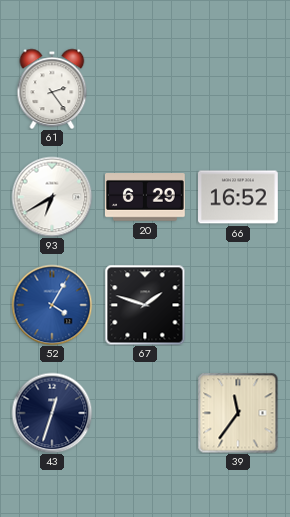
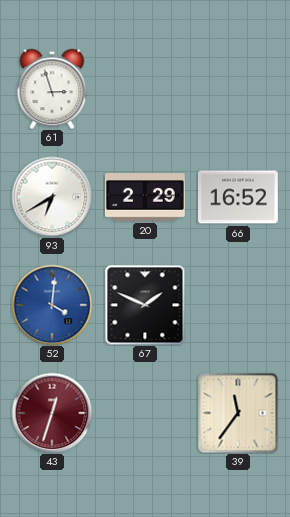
61: 2:24 -> 2:57
20: 6:29 -> 2:29
52: 4:05 -> 4:01
67: 1:48 -> 1:49
43 dial: navy -> burgundy
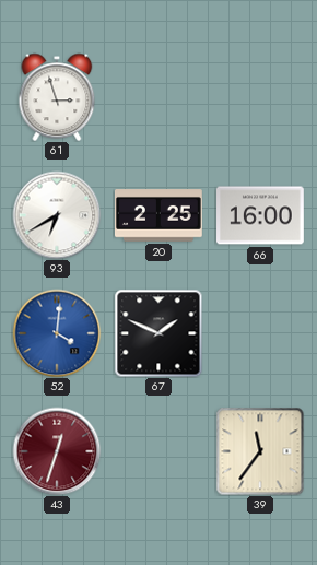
20: 2:29 -> 2:25
66: 16:52 -> 16:00
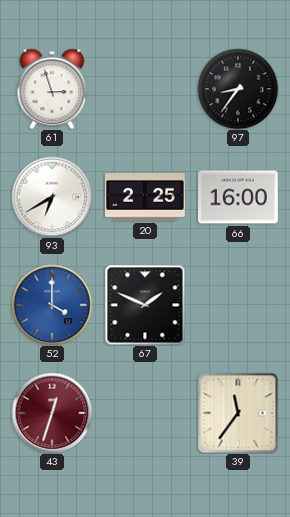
97: none -> 8:36
52: 4:01 -> 4:00
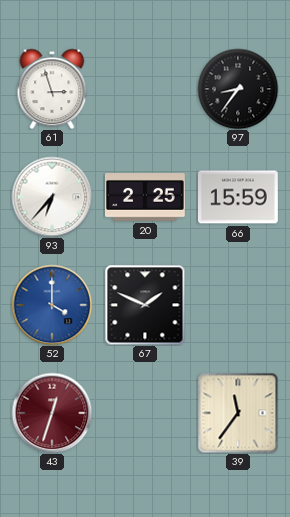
93: 6:40 -> 6:37
66: 16:00 -> 15:59
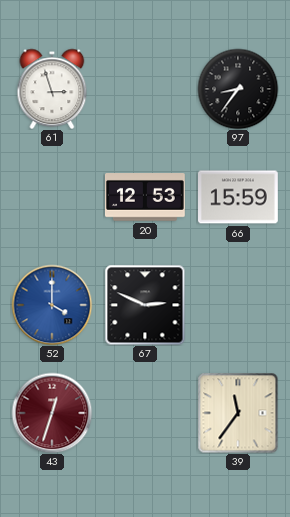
93: 6:37 -> none
20: 2:25 -> 12:53
67: 1:49 -> 2:49
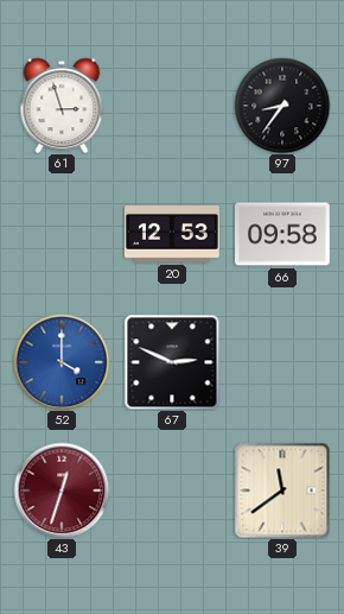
66: 15:59 -> 09:58
39: 11:36 -> 11:39
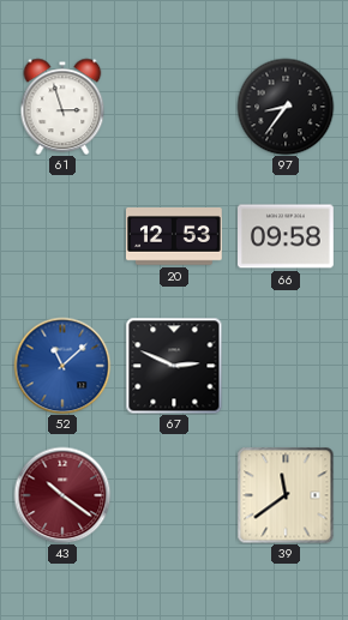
52: 4:00 -> 11:08
43: 12:33 -> 10:21
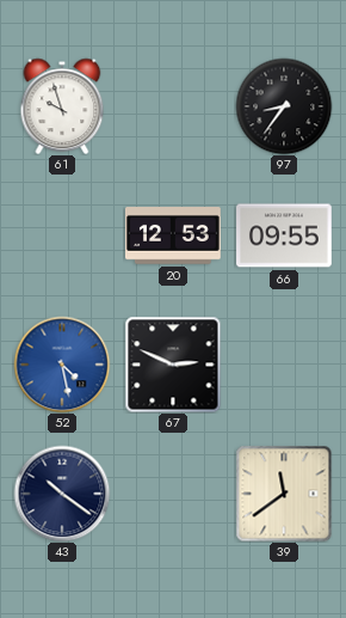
61: 2:57 -> 9:57
66: 09:58 -> 09:55
52: 11:08 -> 4:28
43 dial: burgundy -> navy
